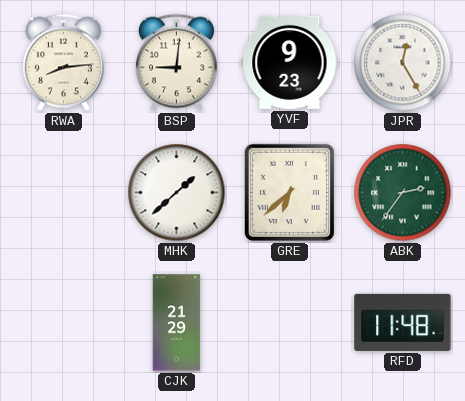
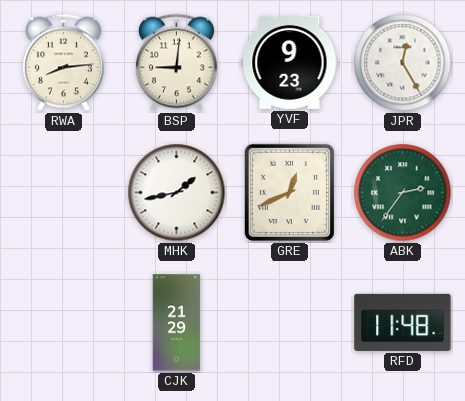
MHK: 1:38 -> 1:43
GRE: 6:38 -> 12:41
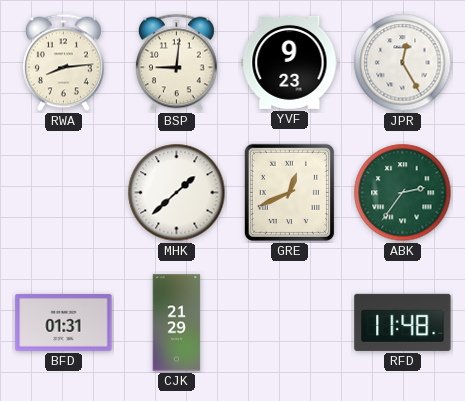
MHK: 1:43 -> 1:38
BFD: none -> 01:31
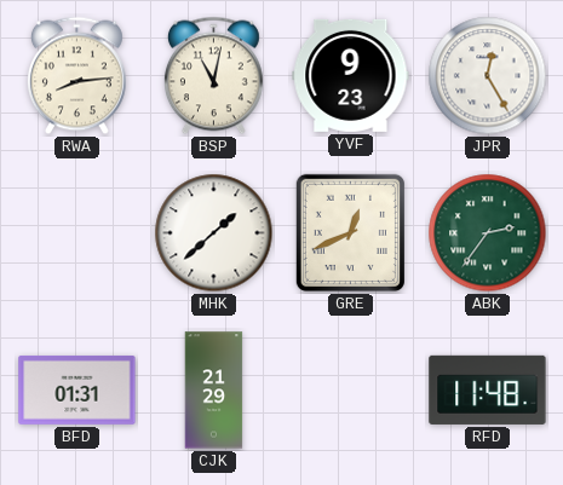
BSP: 9:01 -> 11:02
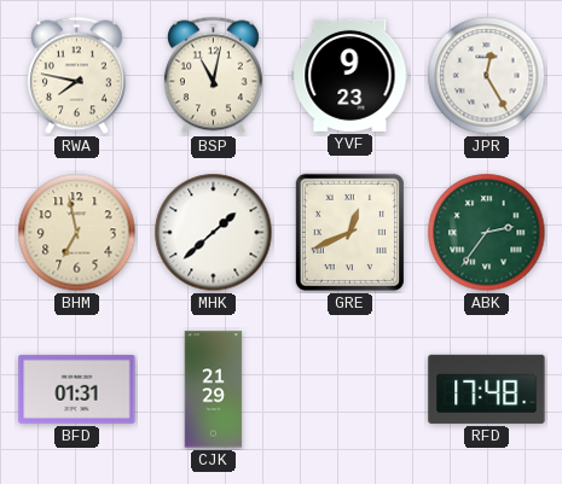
RWA: 8:14 -> 7:47
BHM: none -> 6:58
RFD: 11:48 -> 17:48
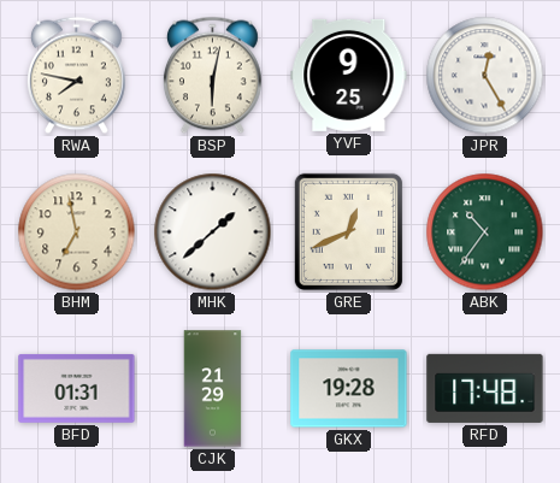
BSP: 11:02 -> 6:02
YVF: 9:23 -> 9:25
ABK: 2:36 -> 10:36
GKX: none -> 19:28
